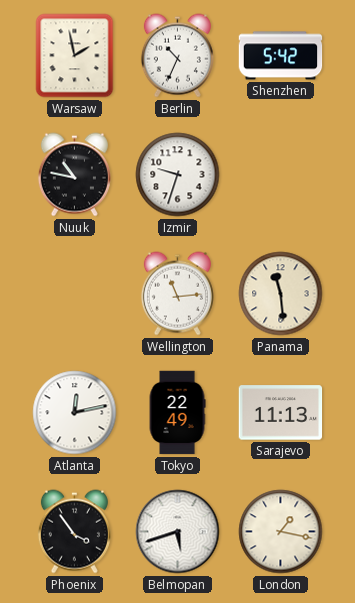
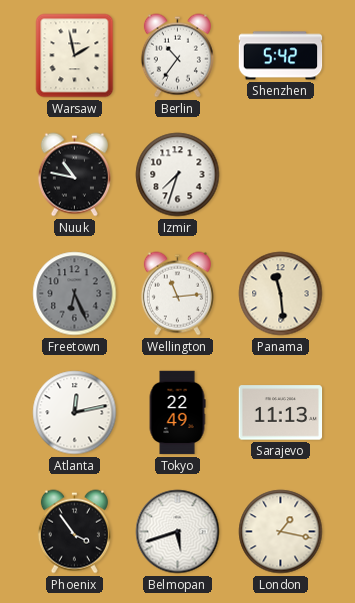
Berlin: 10:34 -> 10:36
Izmir: 9:33 -> 7:33
Freetown: none -> 6:26
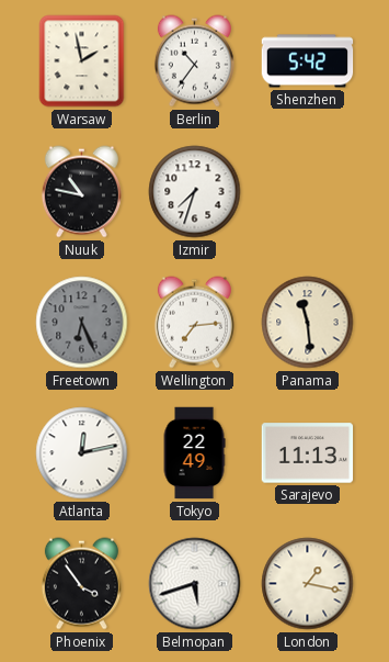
Wellington: 11:14 -> 7:14
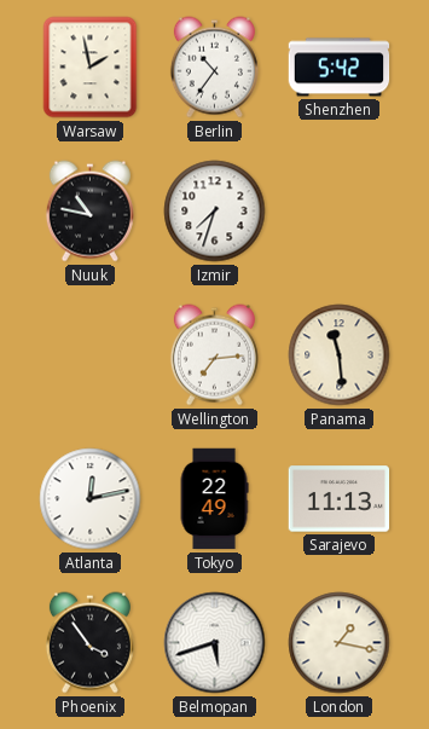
Freetown: 6:26 -> none
